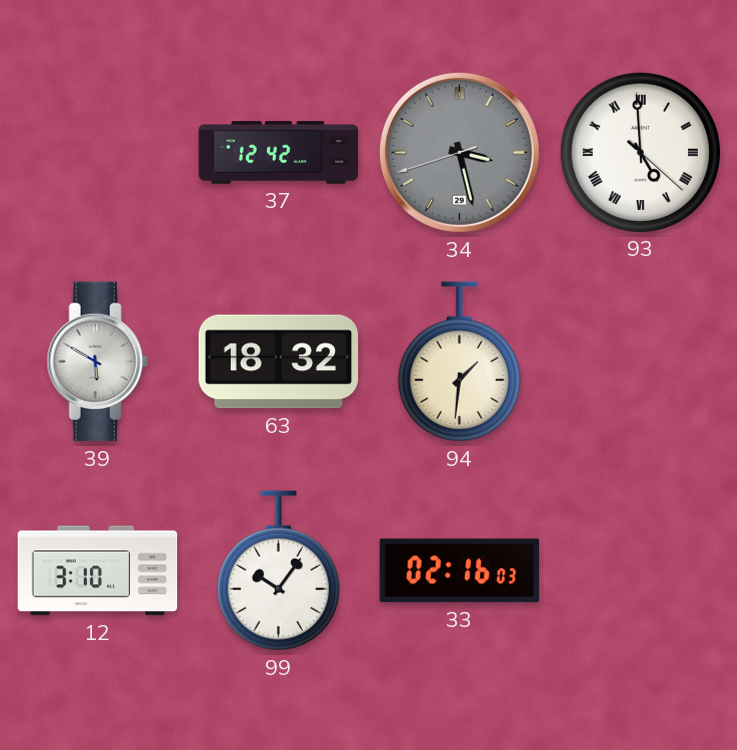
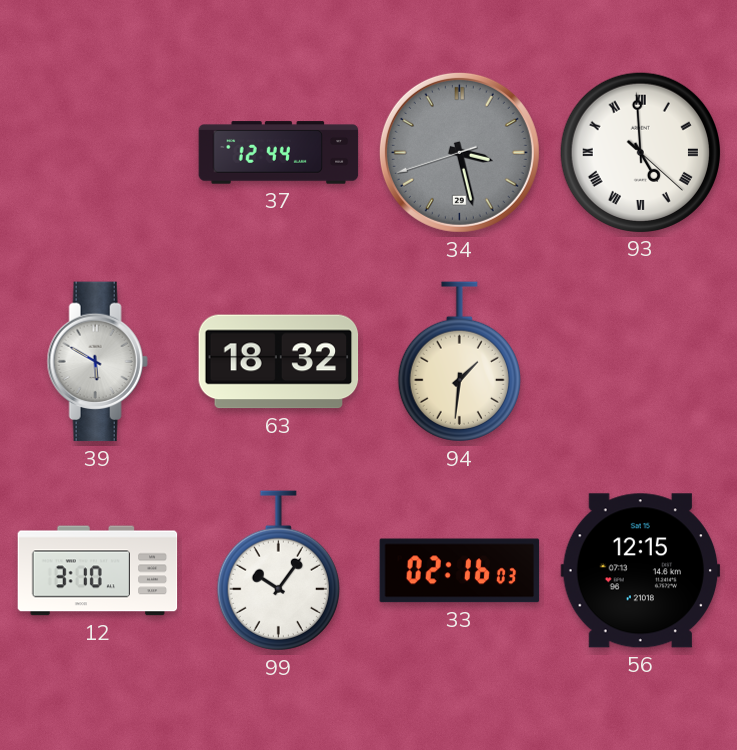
37: 12:42 -> 12:44
56: none -> 12:15
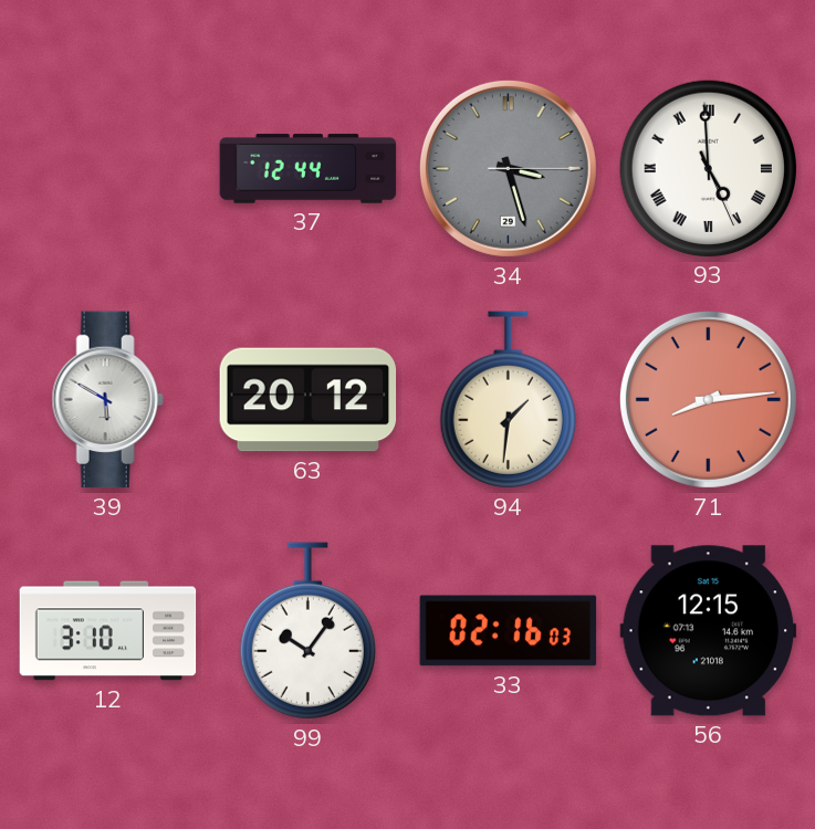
34: 3:27:42 -> 3:27:15
93: 4:59:22 -> 4:59:26
63: 18:32 -> 20:12
71: none -> 8:14
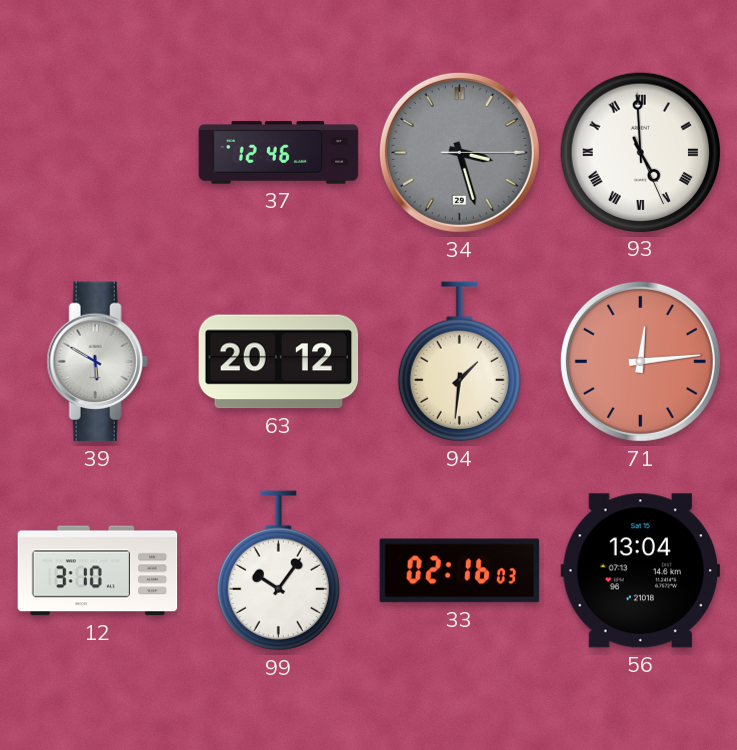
37: 12:44 -> 12:46
71: 8:14 -> 12:14
56: 12:15 -> 13:04
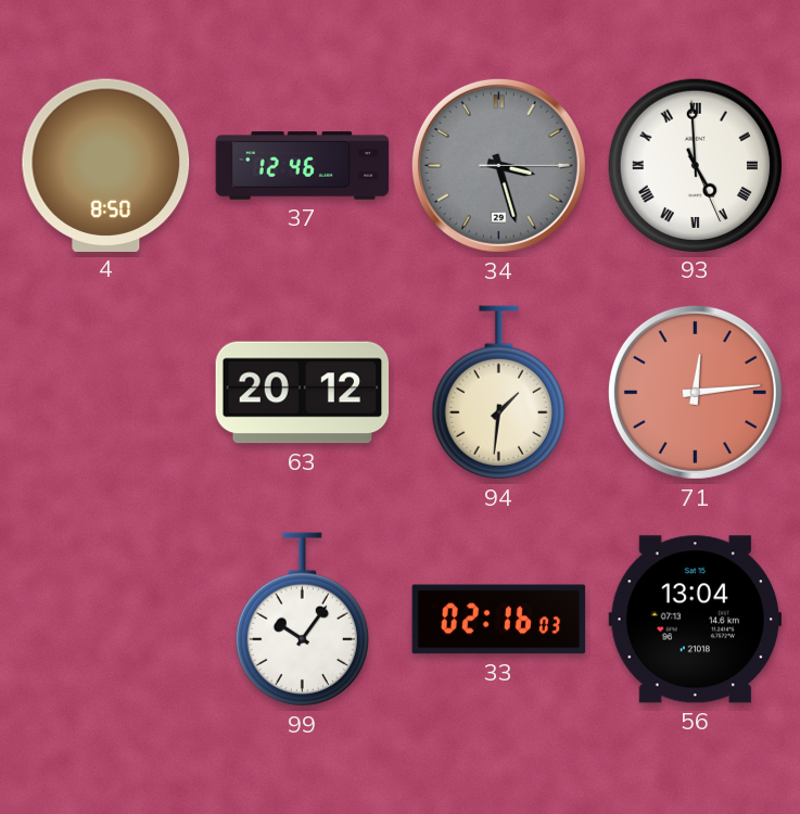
4: none -> 8:50
39: 5:50 -> none
12: 3:10 -> none
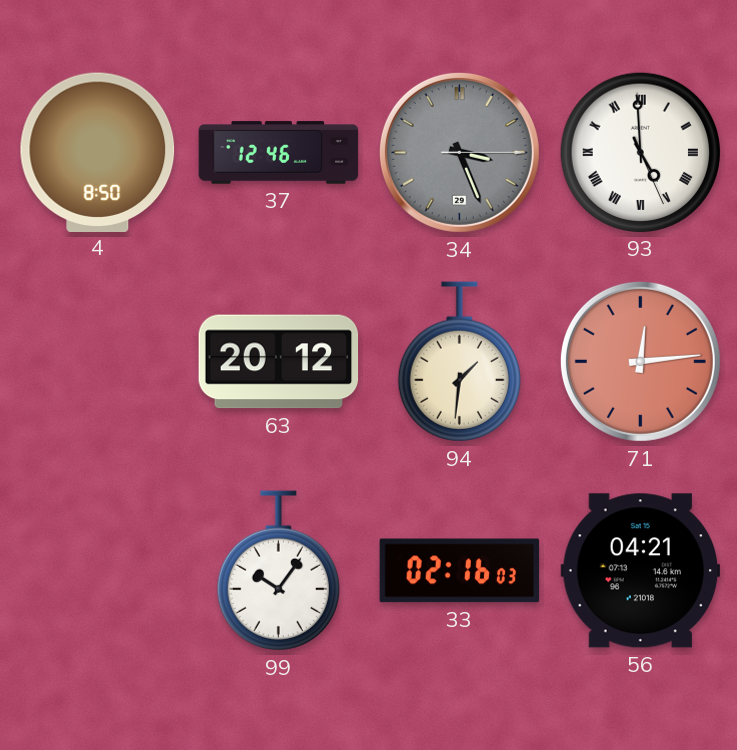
34: 3:27 -> 3:26
56: 13:04 -> 04:21
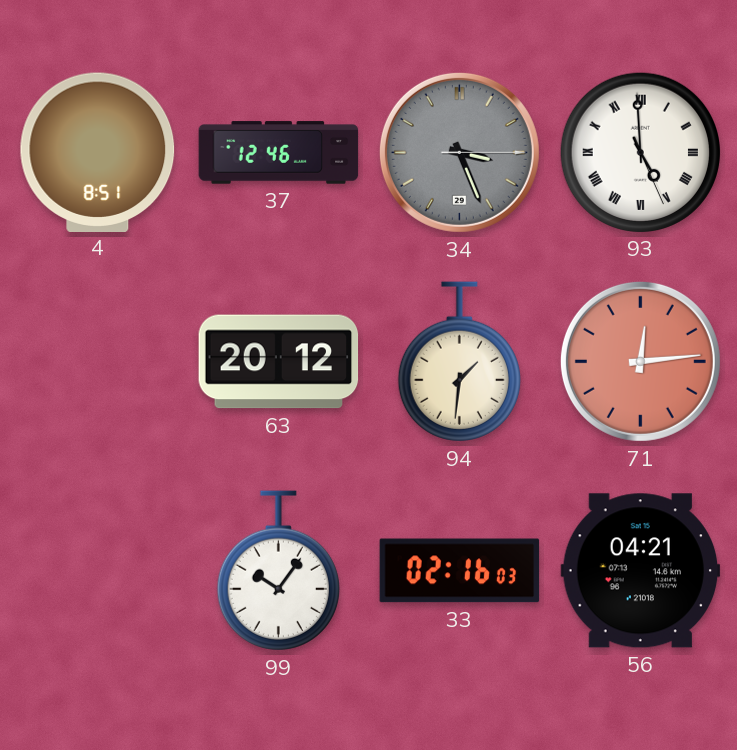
4: 8:50 -> 8:51
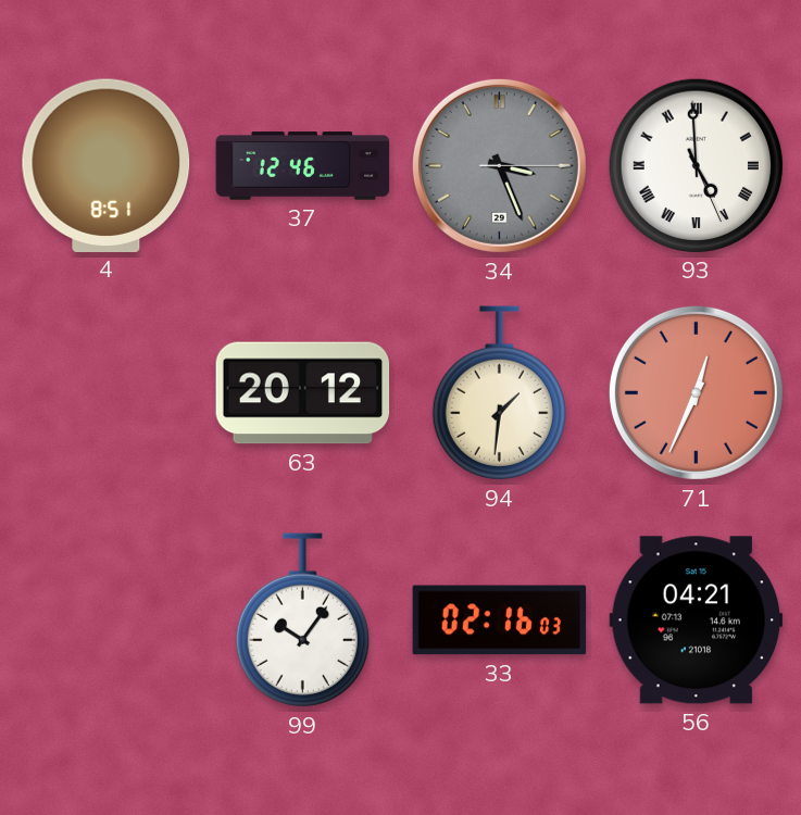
71: 12:14 -> 12:34
